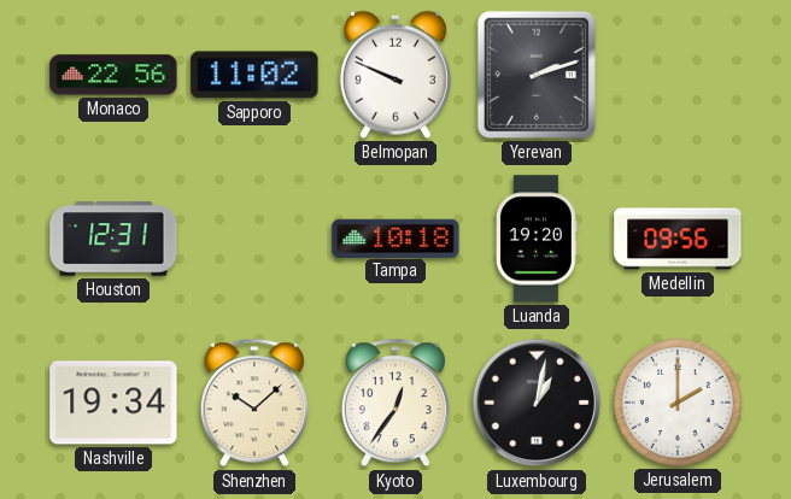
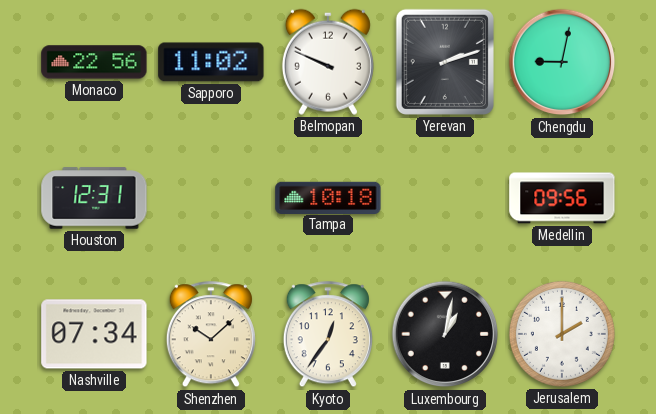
Chengdu: none -> 9:02
Luanda: 19:20 -> none
Nashville: 19:34 -> 07:34
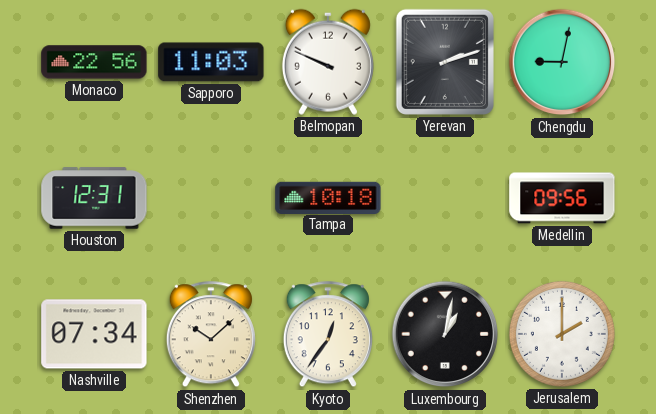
Sapporo: 11:02 -> 11:03
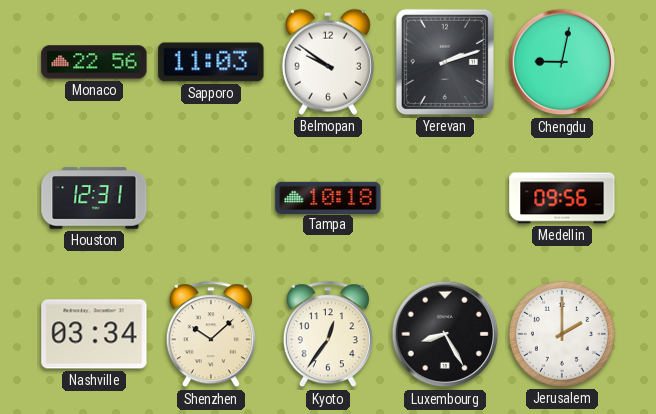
Belmopan: 9:49 -> 9:51
Nashville: 07:34 -> 03:34
Luxembourg: 1:02 -> 8:25
